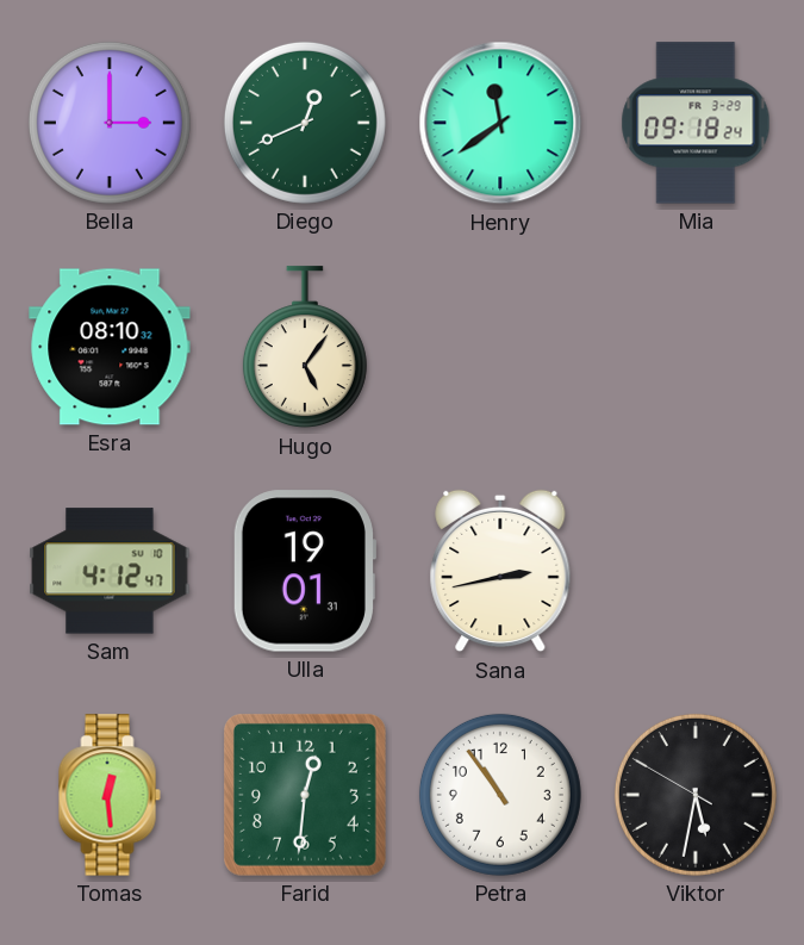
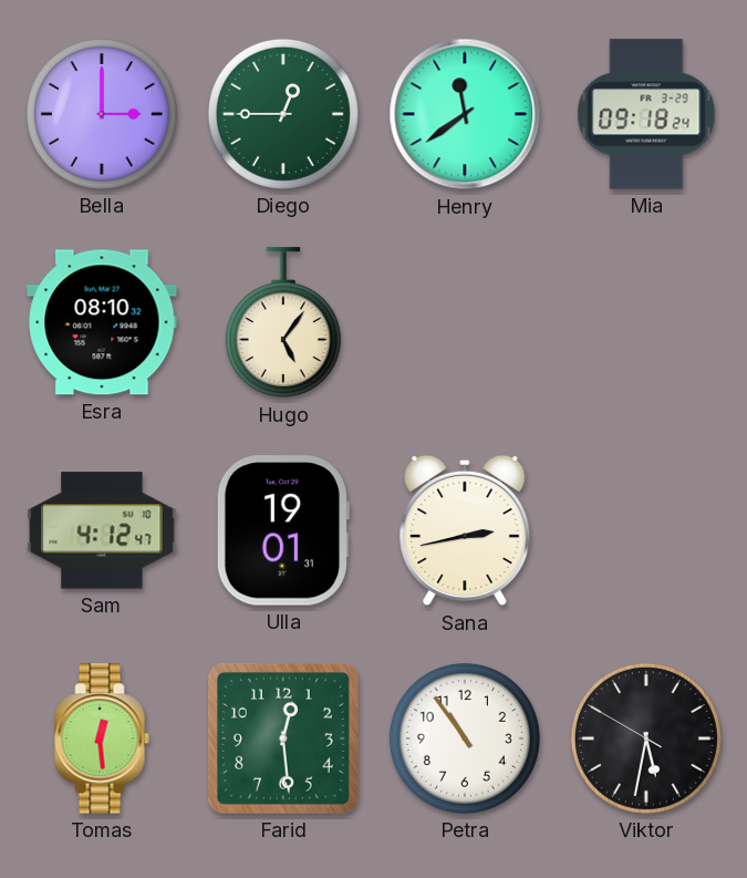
Diego: 12:41 -> 12:45
Farid: 12:31 -> 12:29
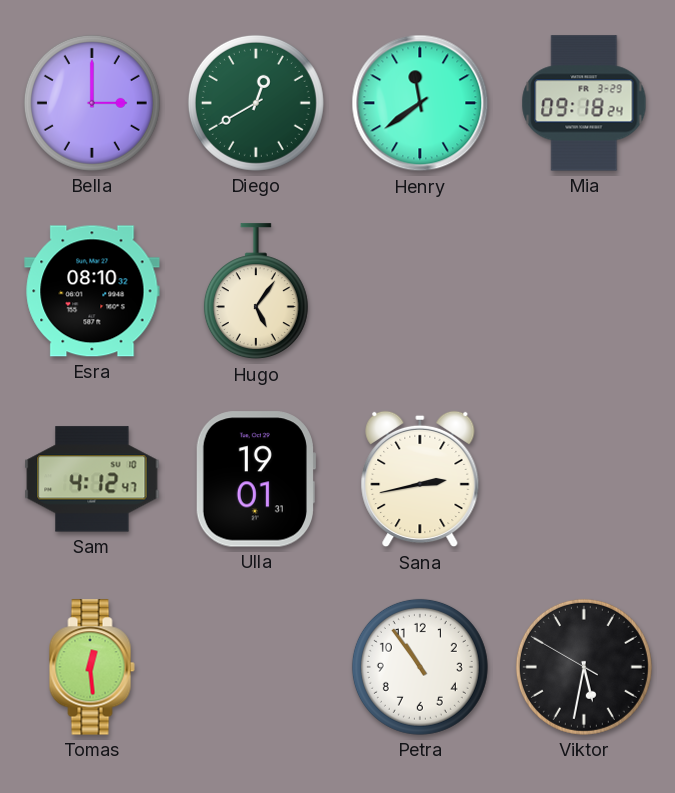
Diego: 12:45 -> 12:40
Farid: 12:29 -> none
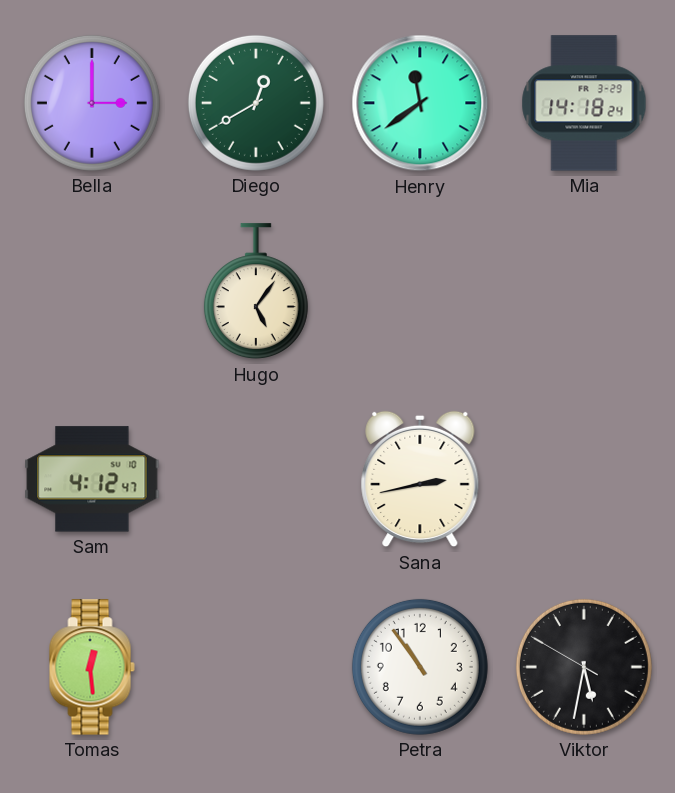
Mia: 09:18 -> 14:18
Esra: 08:10 -> none
Ulla: 19:01 -> none
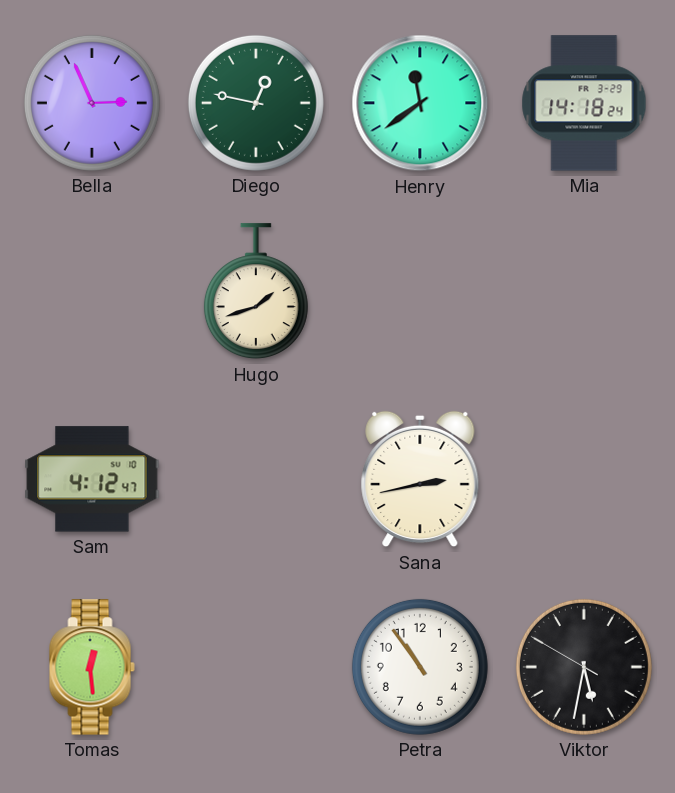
Bella: 3:00 -> 2:56
Diego: 12:40 -> 12:47
Hugo: 5:06 -> 1:42
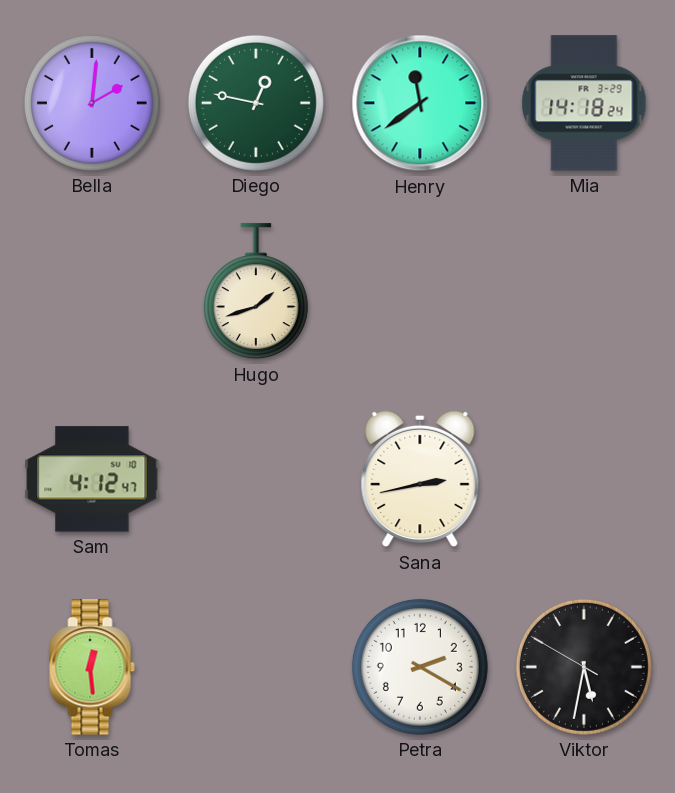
Bella: 2:56 -> 2:01
Petra: 10:54 -> 2:20
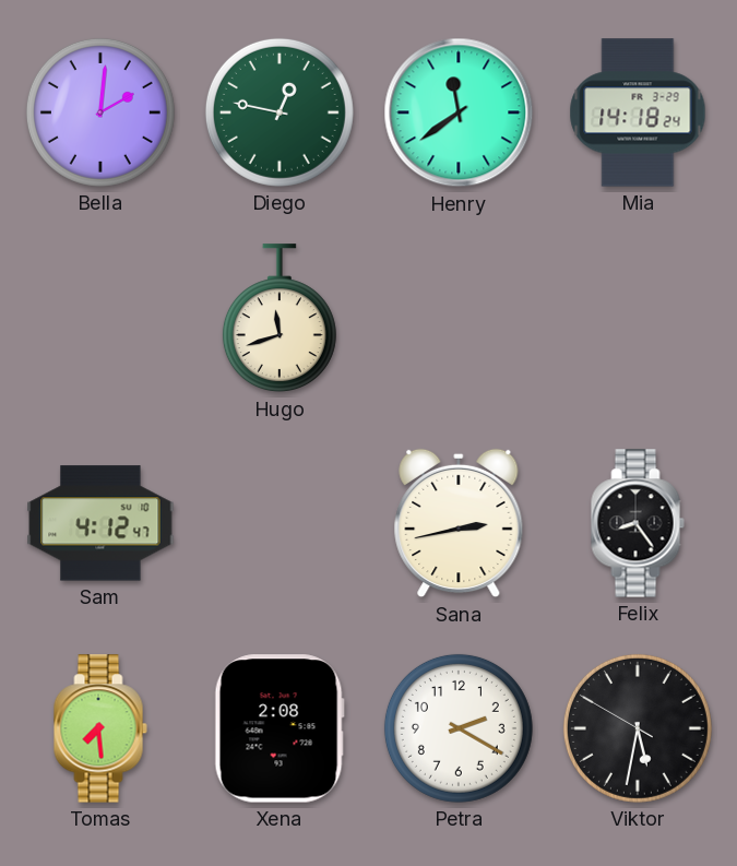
Hugo: 1:42 -> 11:42
Felix: none -> 8:24
Tomas: 12:29 -> 7:29
Xena: none -> 2:08
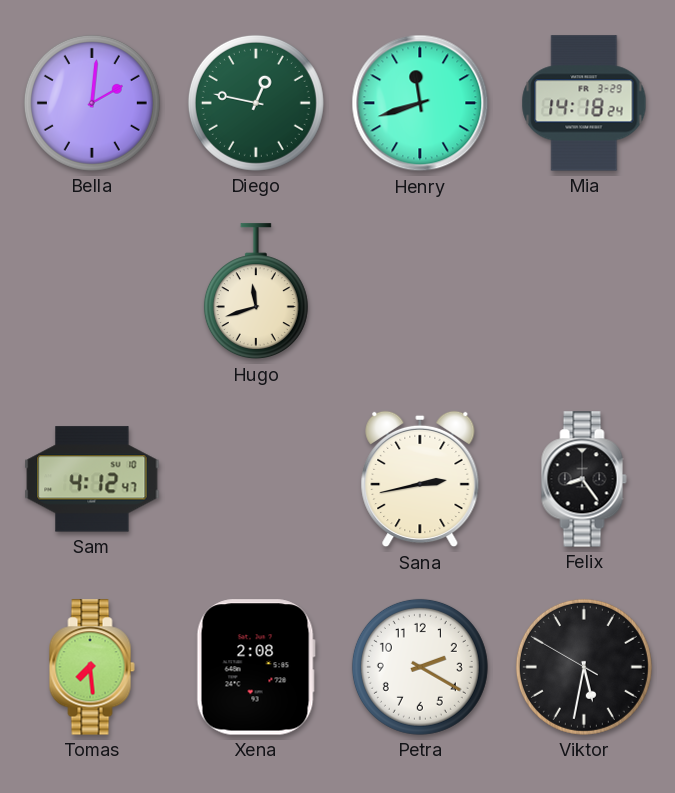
Henry: 11:39 -> 11:42
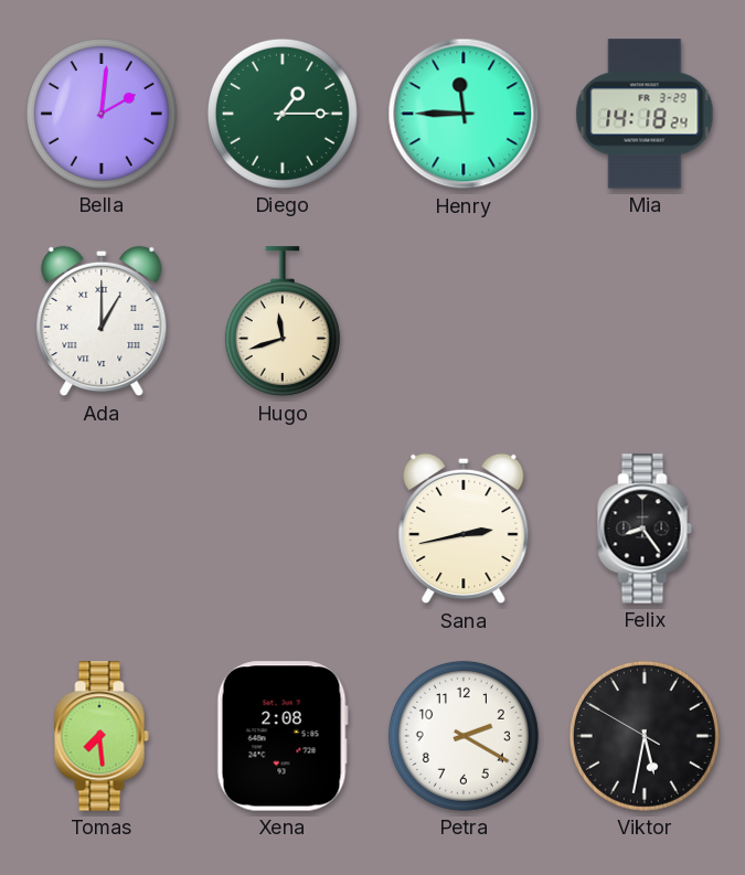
Diego: 12:47 -> 1:15
Henry: 11:42 -> 11:45
Ada: none -> 1:00
Sam: 4:12 -> none
